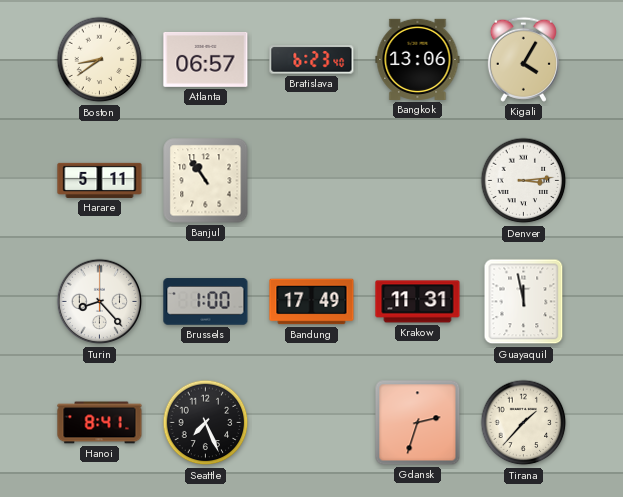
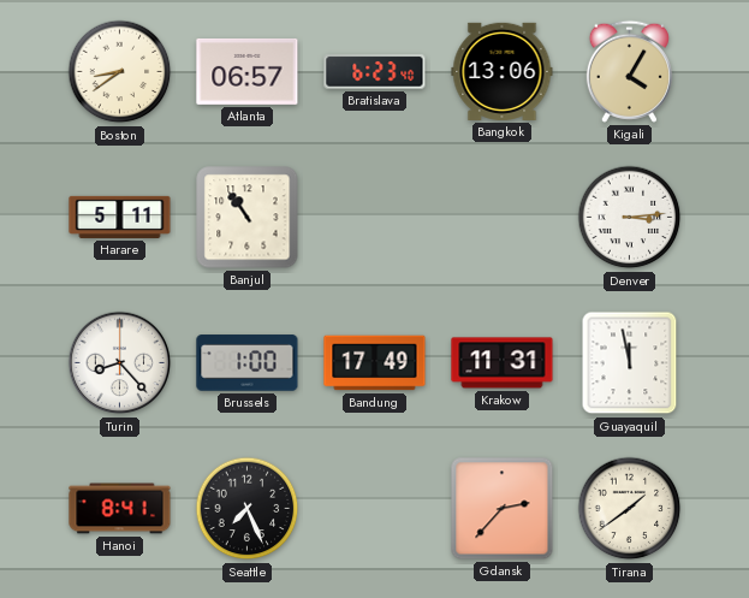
Gdansk: 2:33 -> 2:37
Tirana: 1:37 -> 1:39
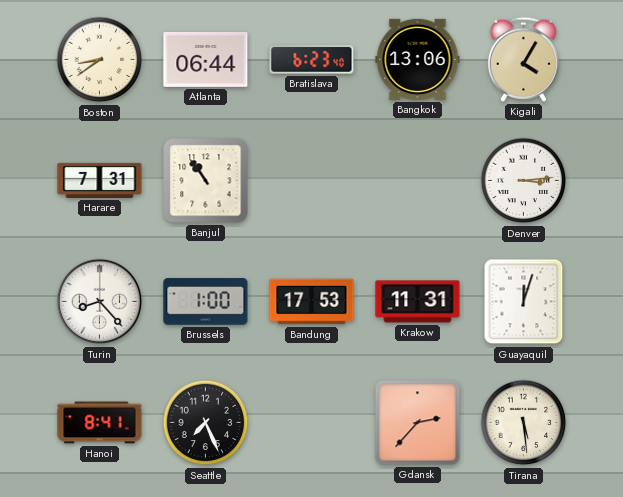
Atlanta: 06:57 -> 06:44
Harare: 5:11 -> 7:31
Bandung: 17:49 -> 17:53
Guayaquil: 11:58 -> 12:03
Tirana: 1:39 -> 5:29
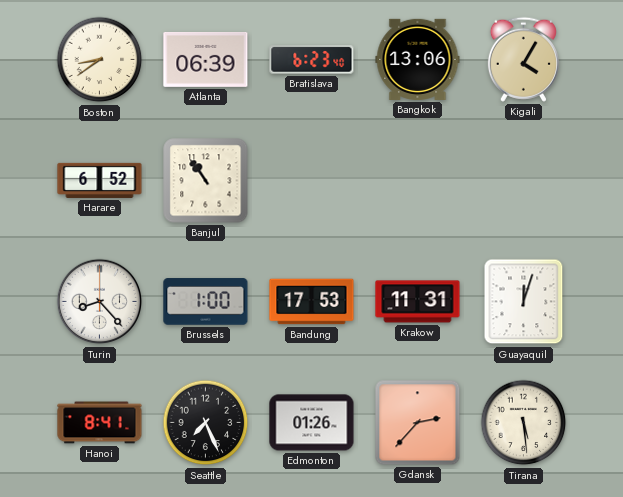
Atlanta: 06:44 -> 06:39
Harare: 7:31 -> 6:52
Denver: 3:14 -> none
Edmonton: none -> 01:26
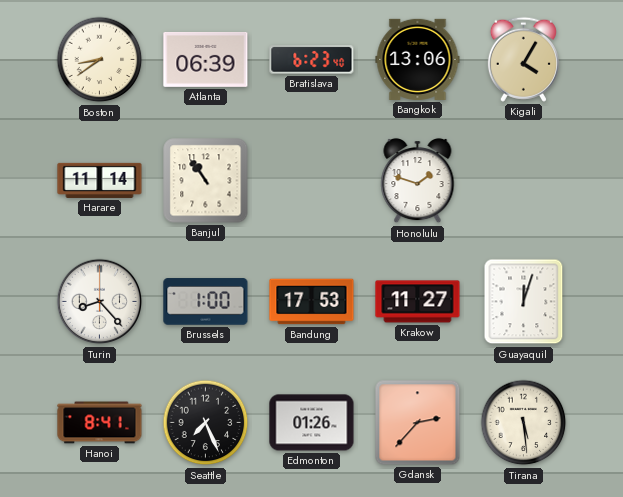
Harare: 6:52 -> 11:14
Honolulu: none -> 1:48
Krakow: 11:31 -> 11:27
